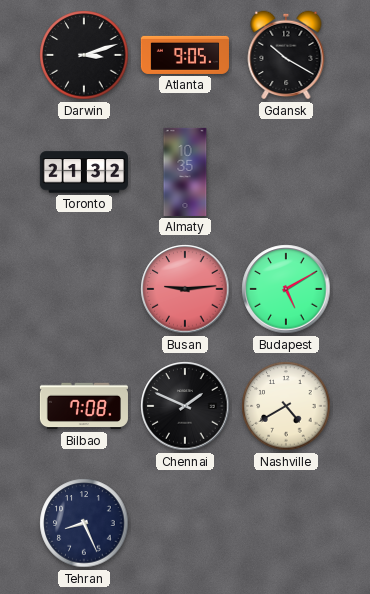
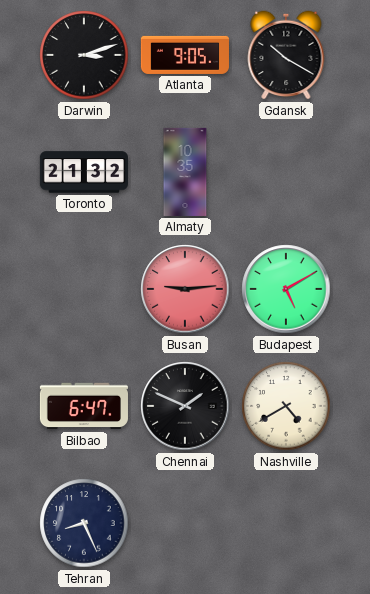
Bilbao: 7:08 -> 6:47
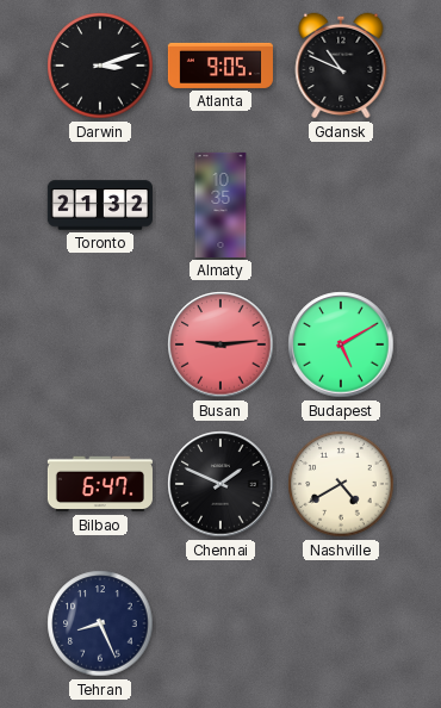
Gdansk: 10:20 -> 10:49
